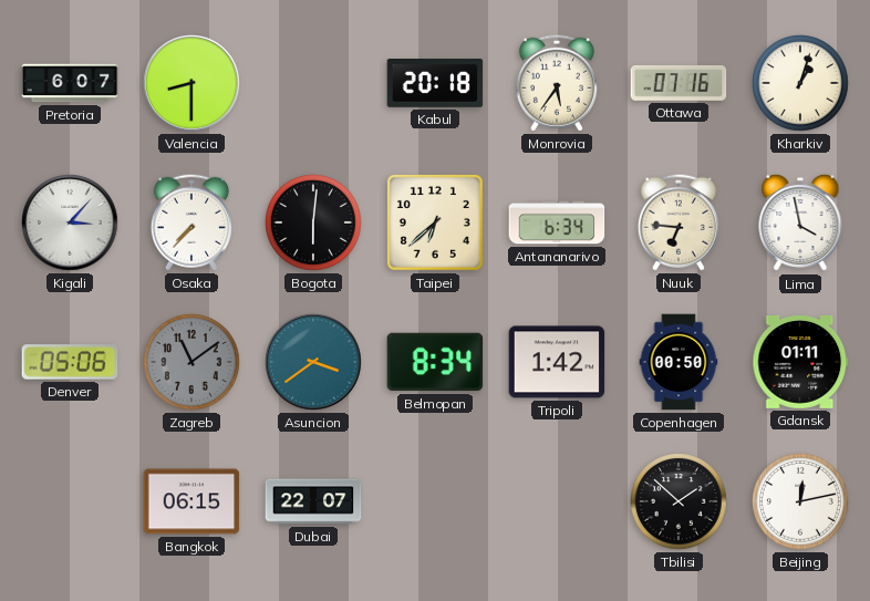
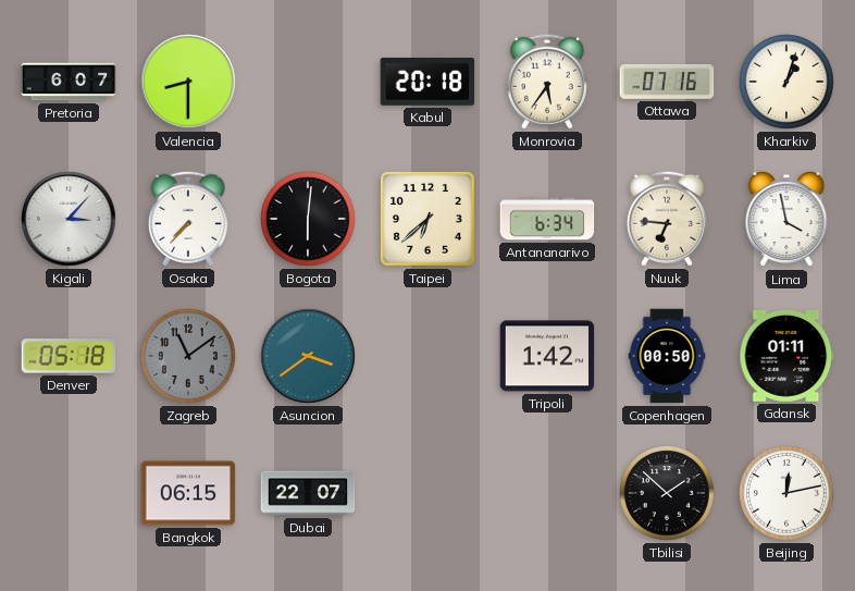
Denver: 05:06 -> 05:18
Belmopan: 8:34 -> none
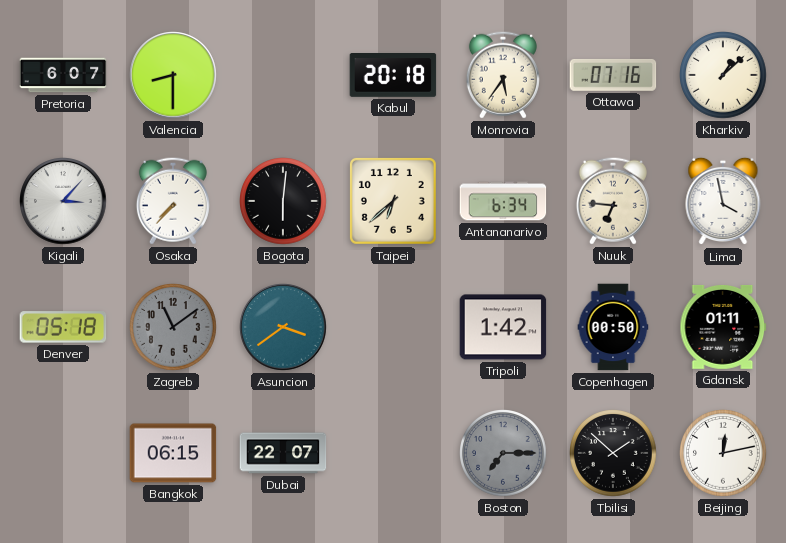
Kharkiv: 1:03 -> 1:08
Boston: none -> 7:15
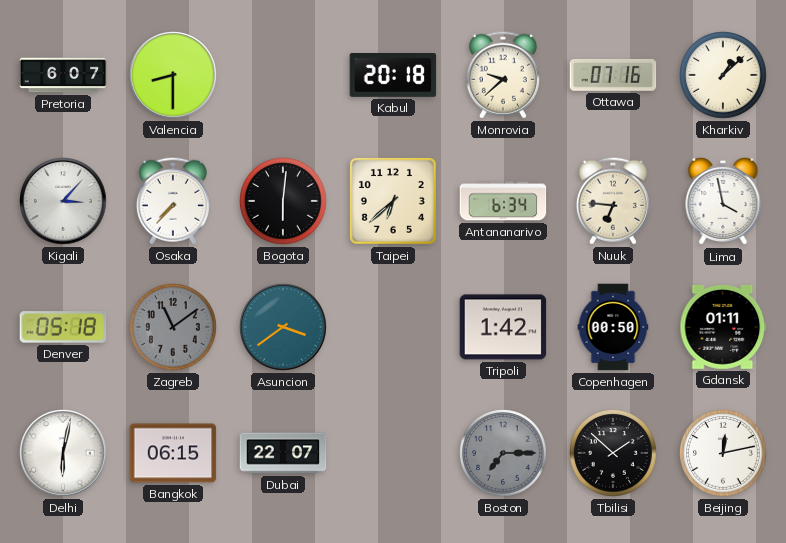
Monrovia: 5:36 -> 9:38
Delhi: none -> 6:02
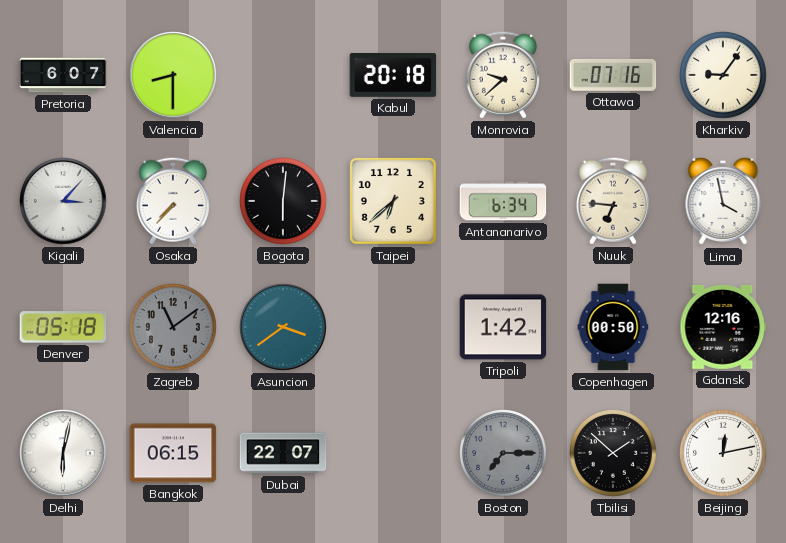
Kharkiv: 1:08 -> 9:06
Gdansk: 01:11 -> 12:16
